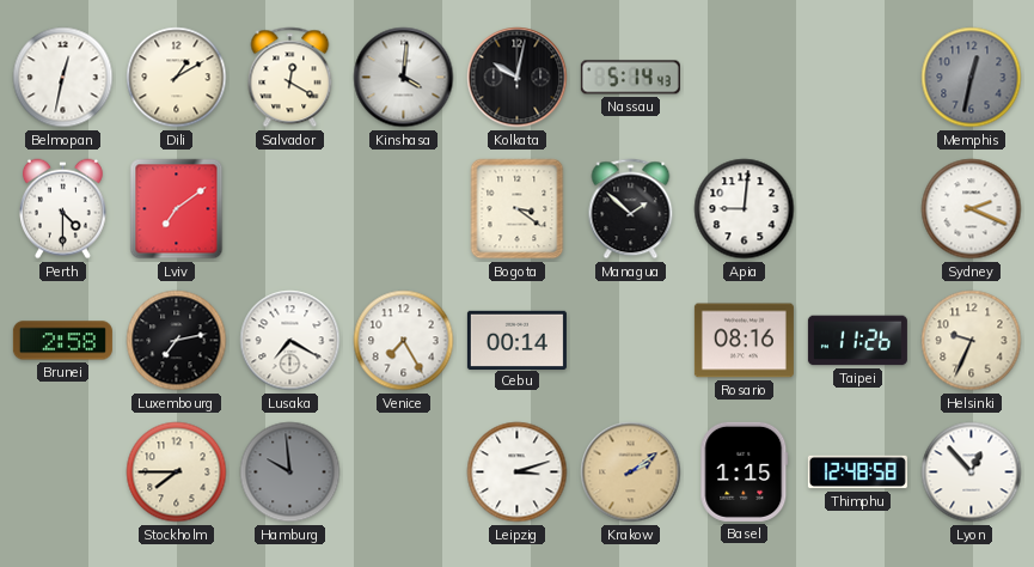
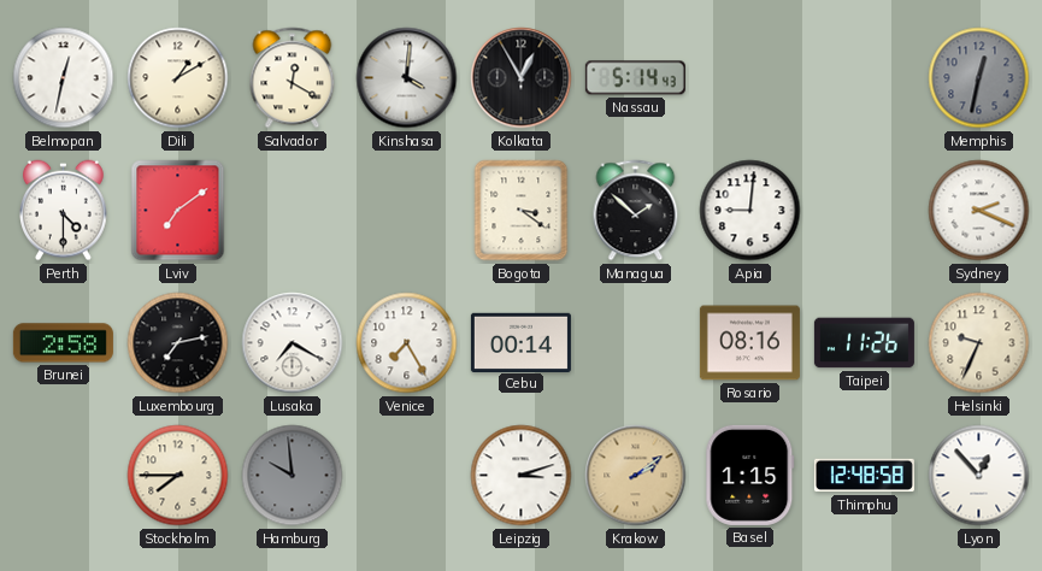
Kolkata: 10:02 -> 12:55
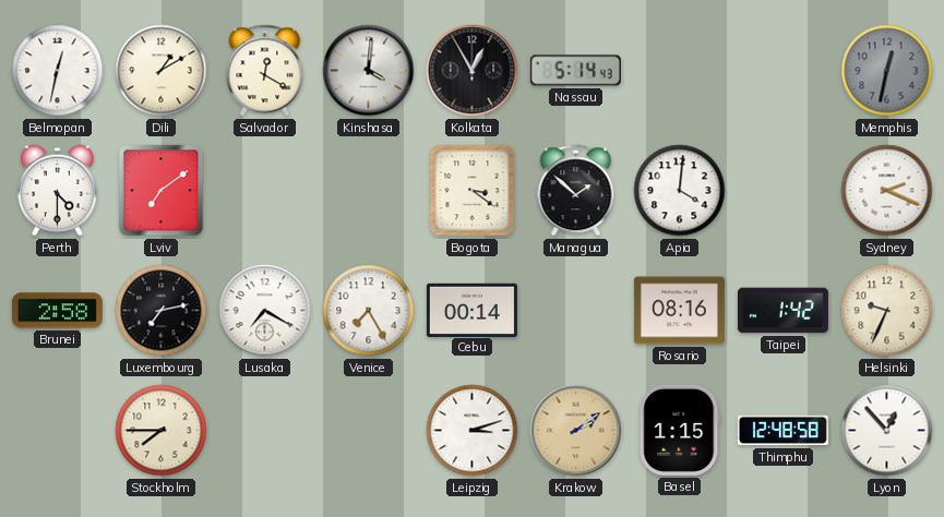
Apia: 9:01 -> 4:01
Taipei: 11:26 -> 1:42
Hamburg: 9:59 -> none
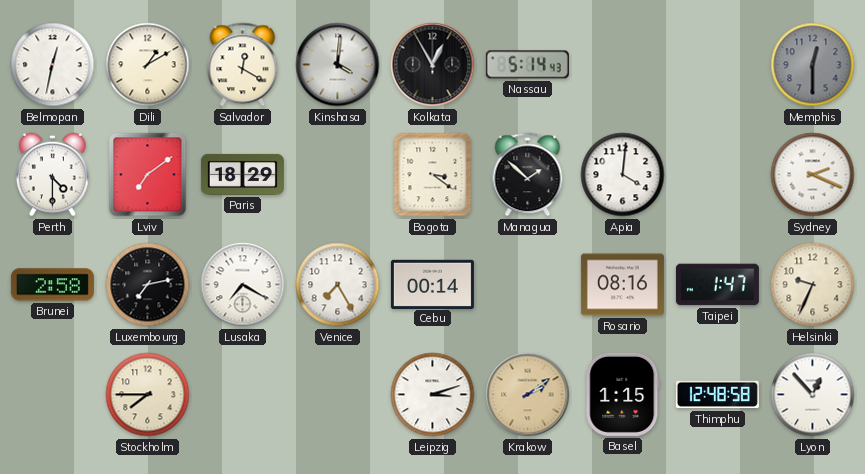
Memphis: 12:32 -> 12:30
Paris: none -> 18:29
Taipei: 1:42 -> 1:47
